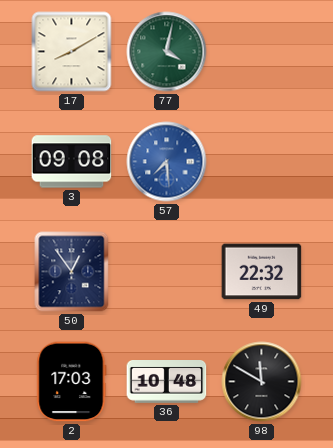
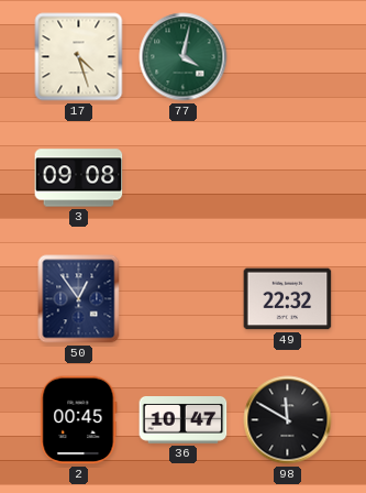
17: 8:10 -> 4:27
57: 7:29 -> none
2: 17:03 -> 00:45
36: 10:48 -> 10:47
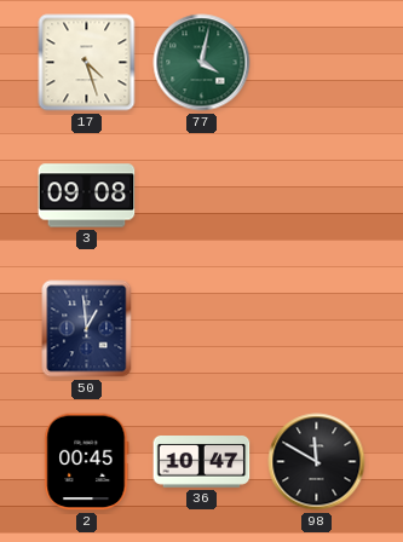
50: 12:54 -> 12:59
49: 22:32 -> none
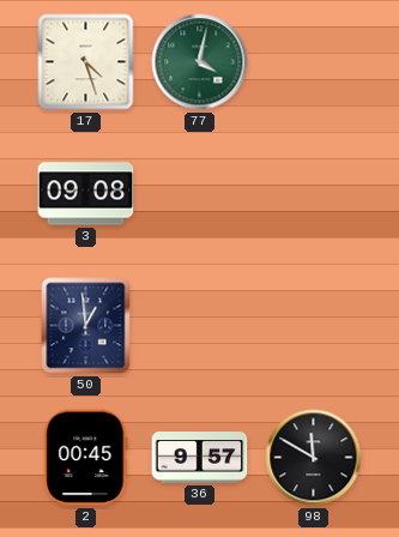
36: 10:47 -> 9:57
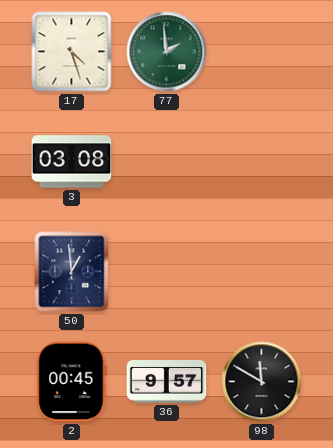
77: 4:02 -> 1:59
3: 09:08 -> 03:08
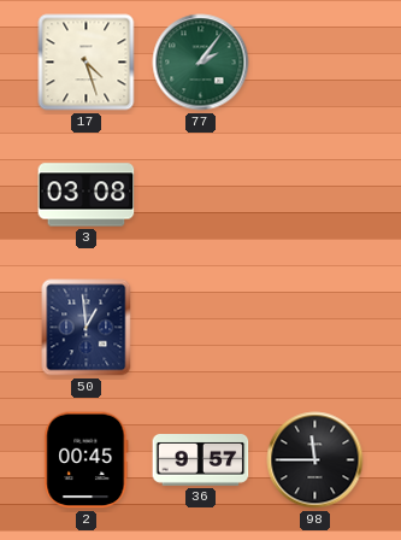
77: 1:59 -> 2:06
98: 11:50 -> 11:45
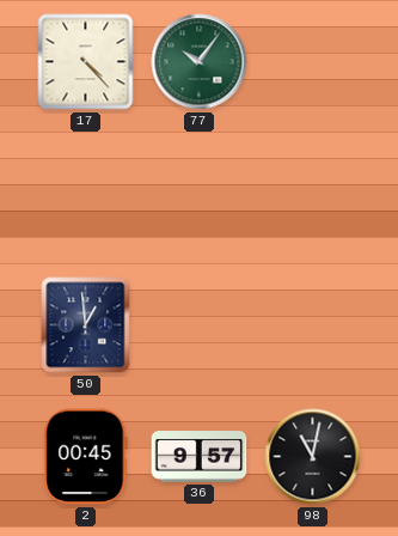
17: 4:27 -> 4:23
77: 2:06 -> 10:06
3: 03:08 -> none
98: 11:45 -> 11:02
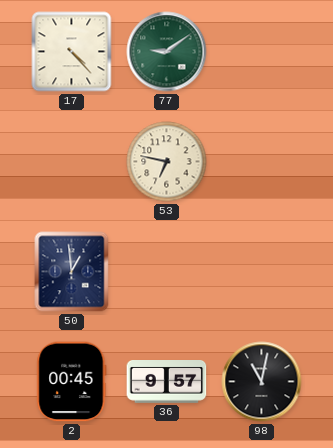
77: 10:06 -> 9:09
53: none -> 6:47
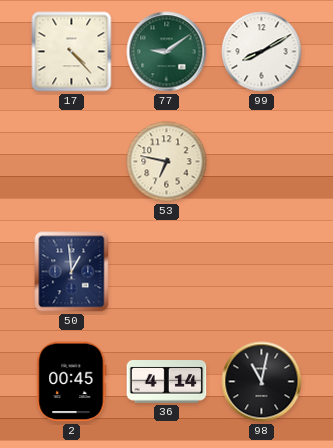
99: none -> 8:10
36: 9:57 -> 4:14
